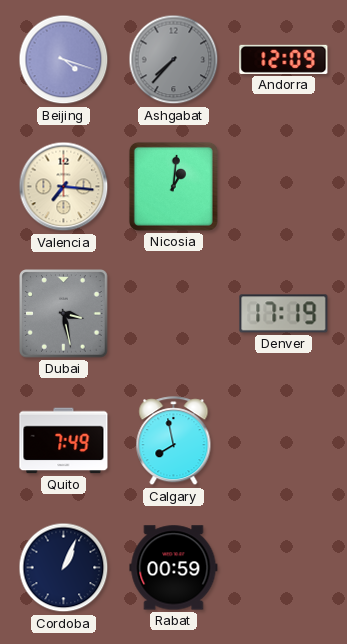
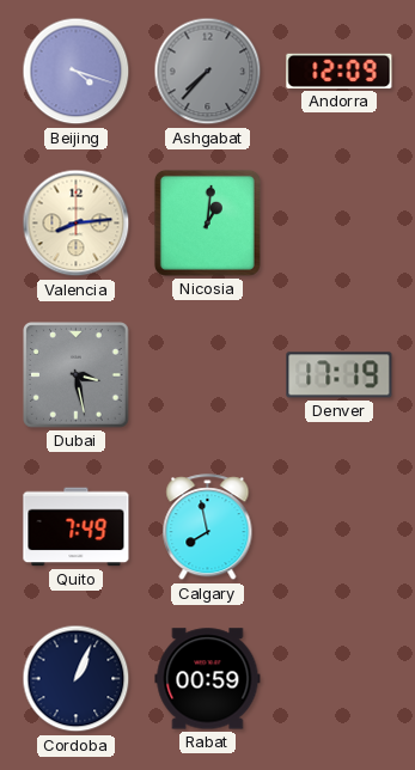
Valencia: 7:16 -> 8:14
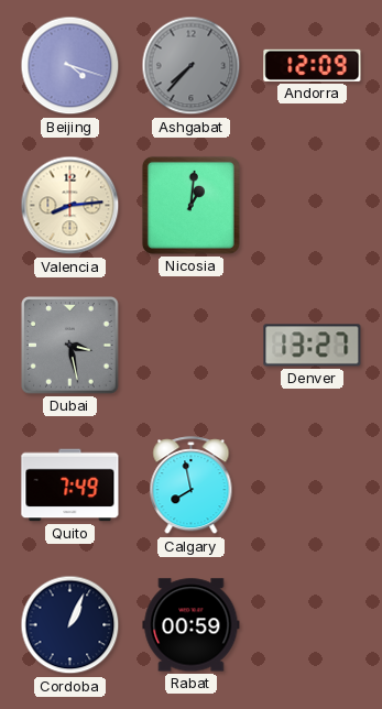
Denver: 17:19 -> 13:27
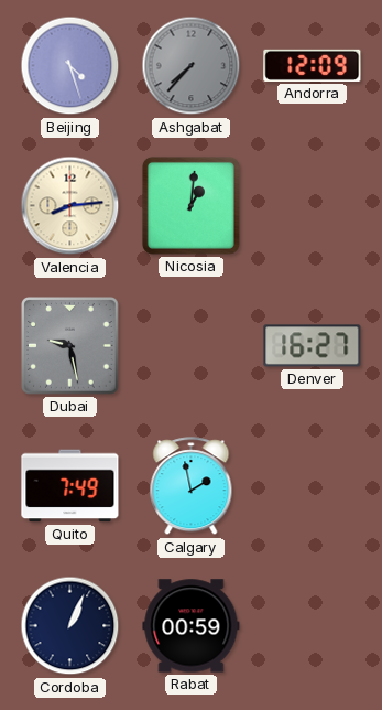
Beijing: 4:18 -> 4:27
Dubai: 3:28 -> 9:28
Denver: 13:27 -> 16:27
Calgary: 7:58 -> 1:58
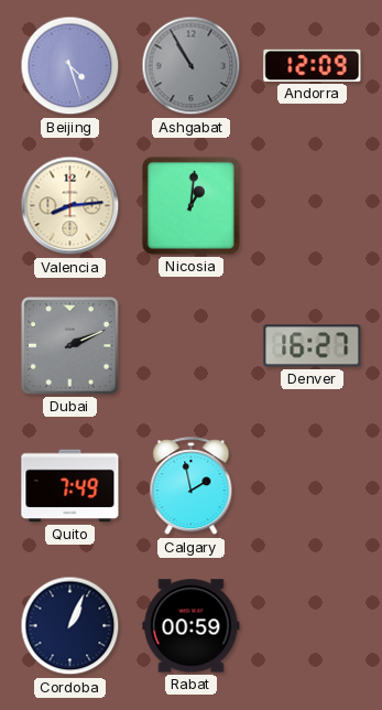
Ashgabat: 7:37 -> 10:55
Dubai: 9:28 -> 2:11
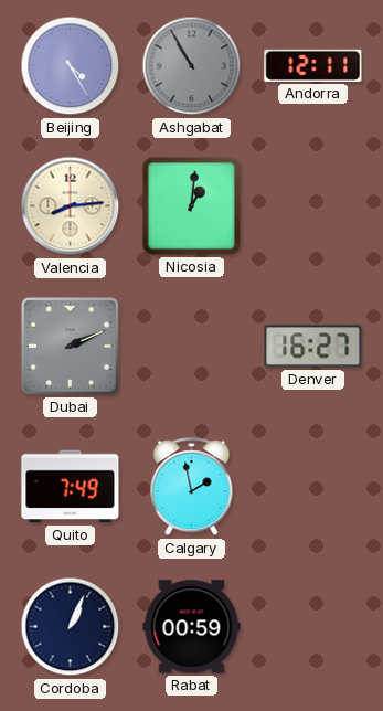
Beijing: 4:27 -> 4:25
Andorra: 12:09 -> 12:11
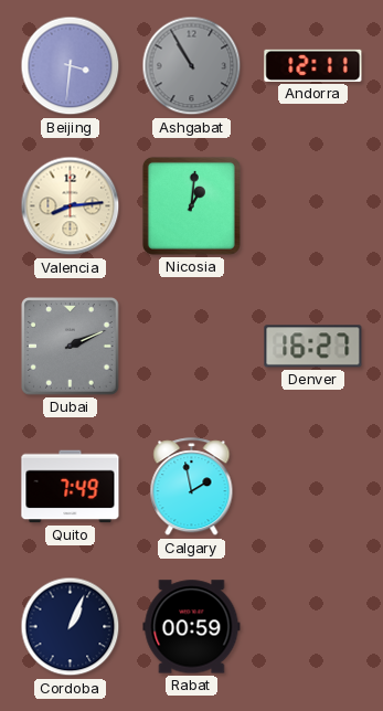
Beijing: 4:25 -> 3:31
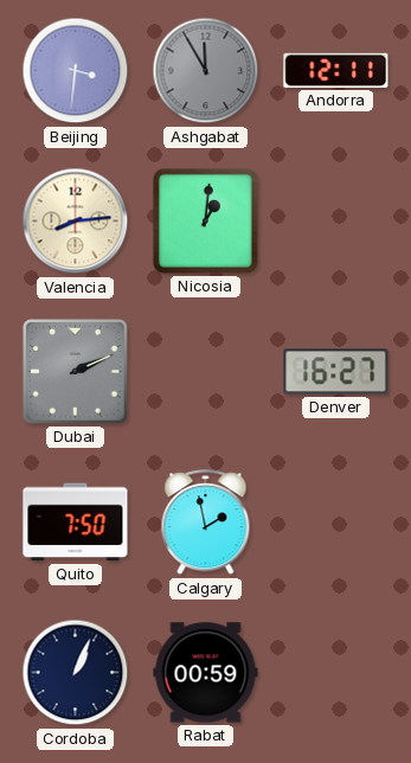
Ashgabat: 10:55 -> 11:55
Quito: 7:49 -> 7:50
